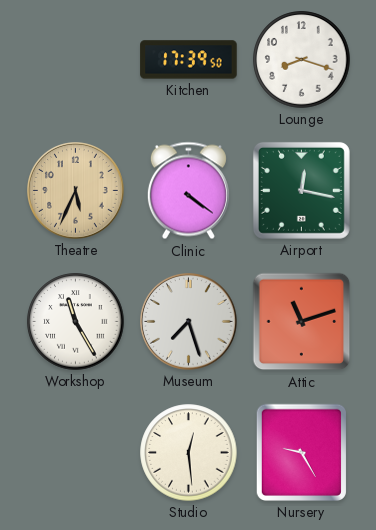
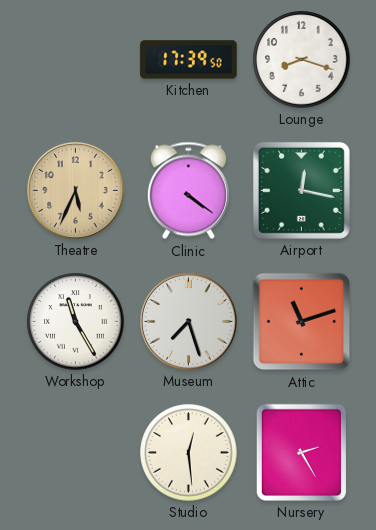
Nursery: 9:25 -> 2:25
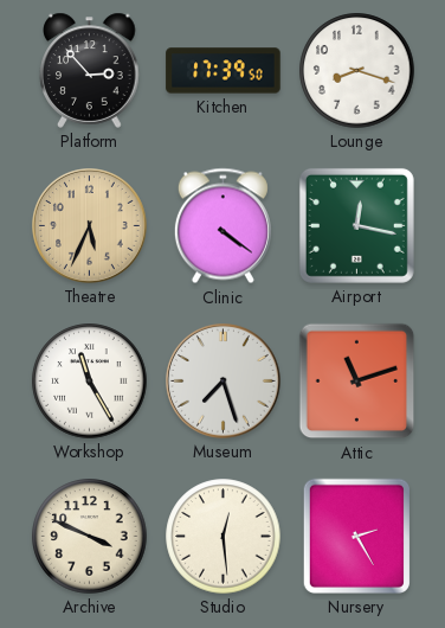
Platform: none -> 2:53
Archive: none -> 3:49
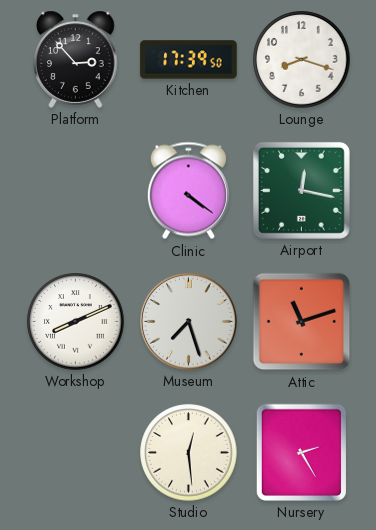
Theatre: 5:34 -> none
Workshop: 11:25 -> 8:11
Archive: 3:49 -> none
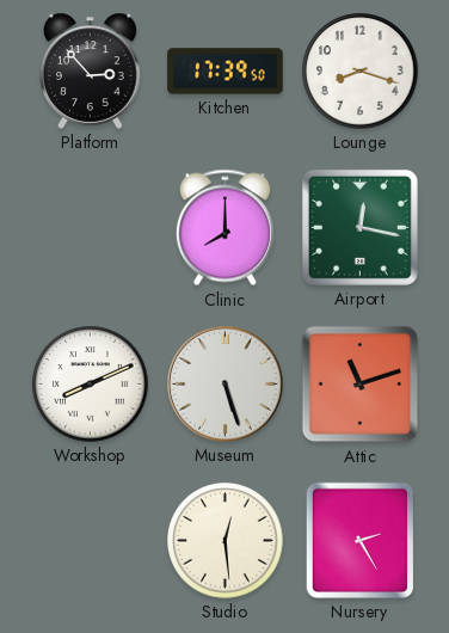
Clinic: 4:21 -> 8:00
Museum: 7:27 -> 5:27
